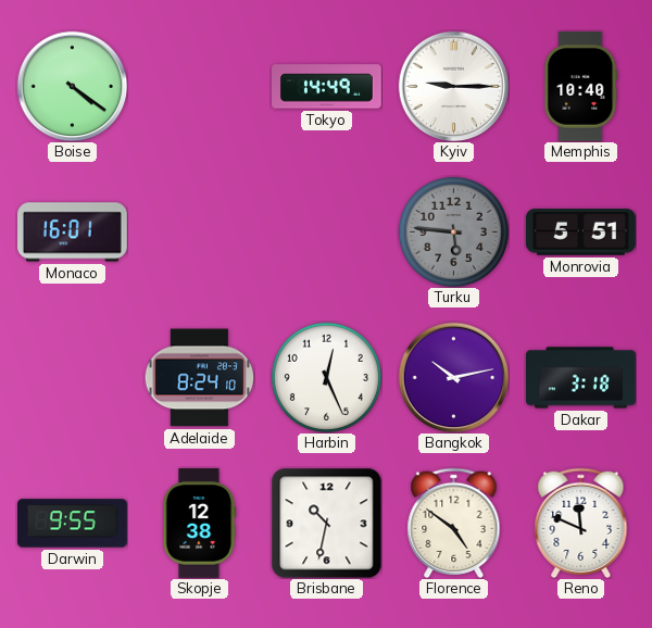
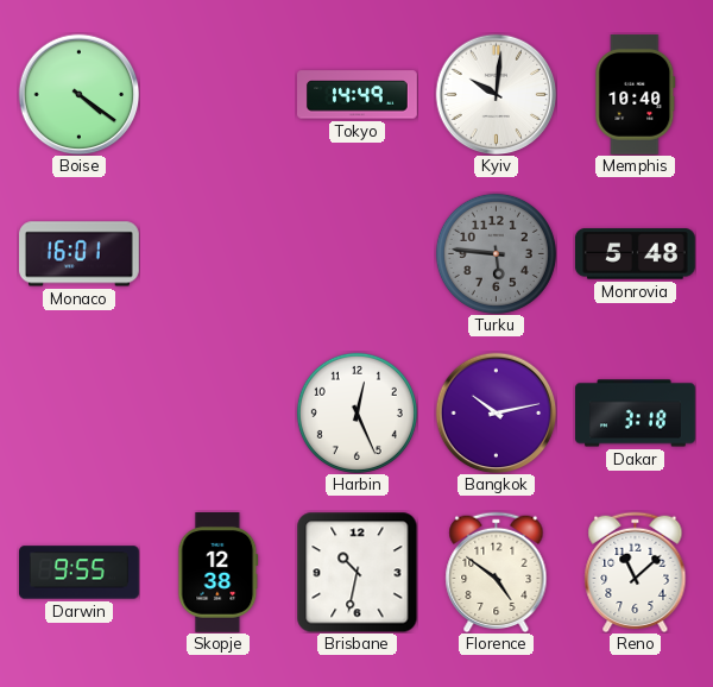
Kyiv: 9:15 -> 10:01
Monrovia: 5:51 -> 5:48
Adelaide: 8:24 -> none
Reno: 11:49 -> 11:08
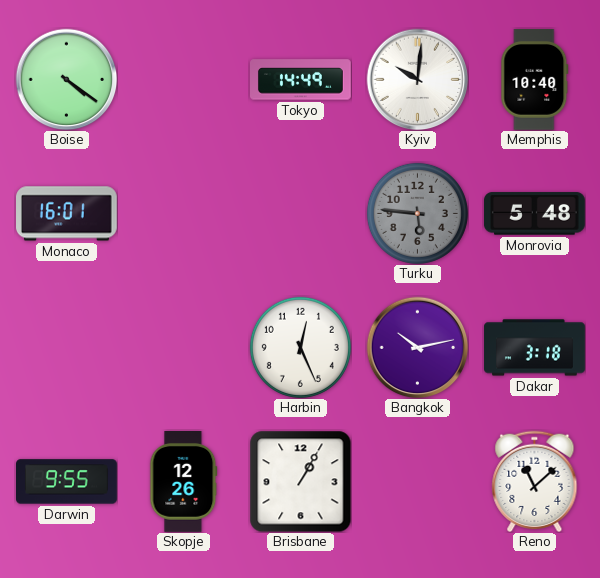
Skopje: 12:38 -> 12:26
Brisbane: 10:32 -> 1:05
Florence: 4:51 -> none
